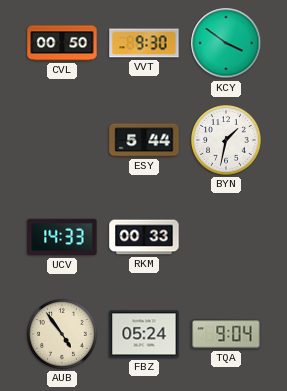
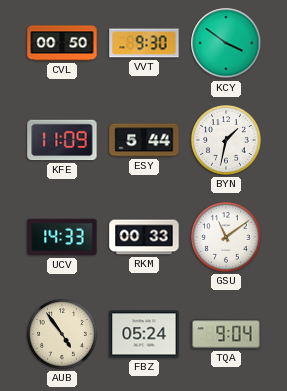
KFE: none -> 11:09
GSU: none -> 11:09
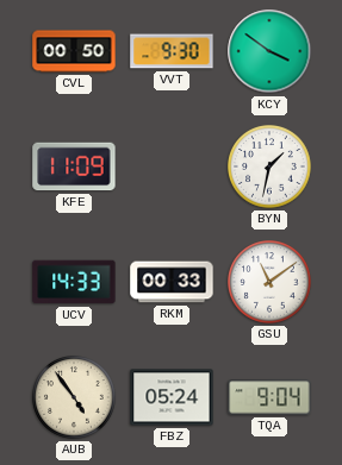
ESY: 5:44 -> none
